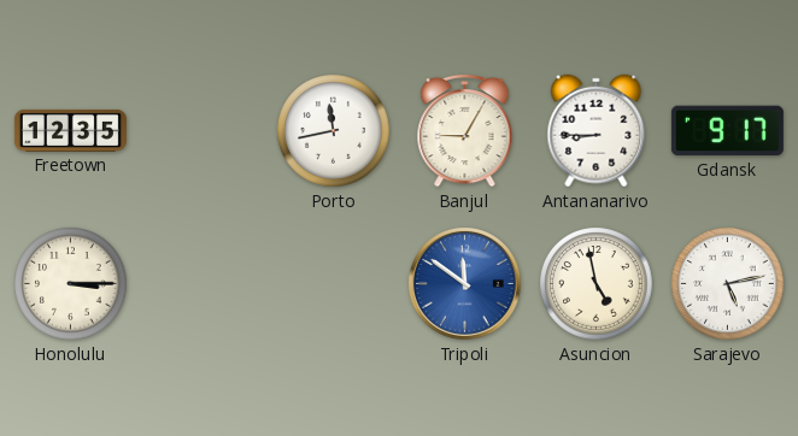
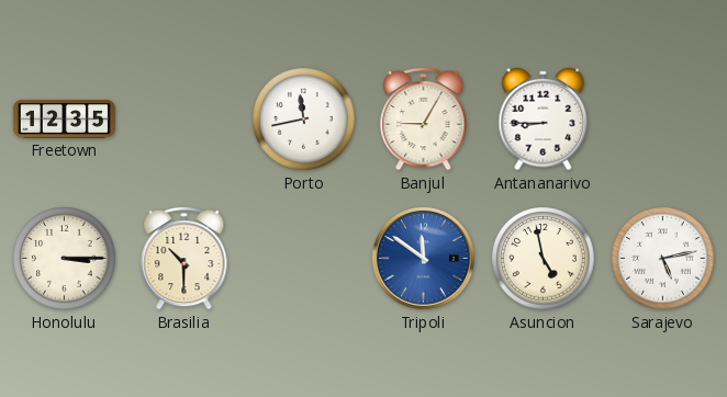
Gdansk: 9:17 -> none
Brasilia: none -> 10:30
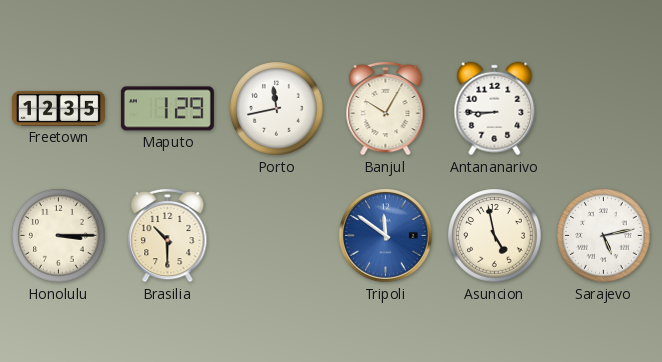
Maputo: none -> 1:29
Banjul: 9:05 -> 10:05
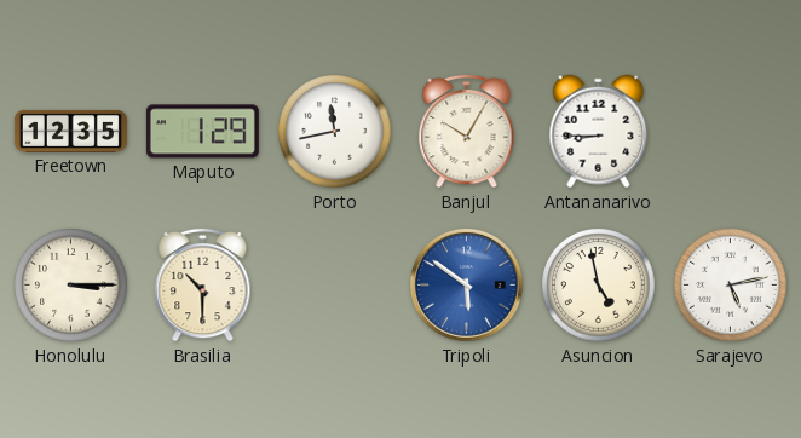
Tripoli: 11:51 -> 5:51
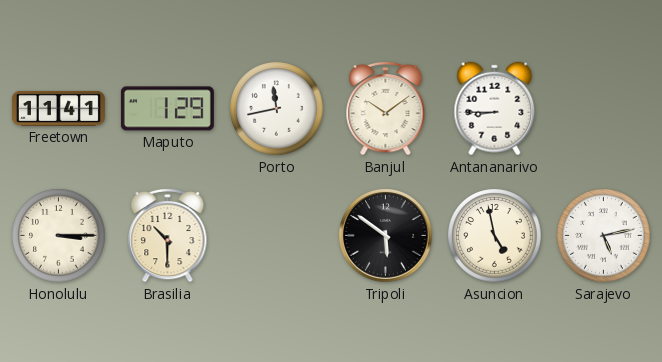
Freetown: 12:35 -> 11:41
Banjul: 10:05 -> 10:09
Tripoli dial: blue -> black
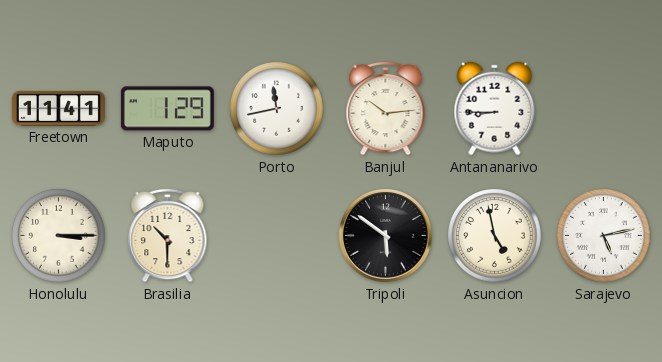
Banjul: 10:09 -> 10:14
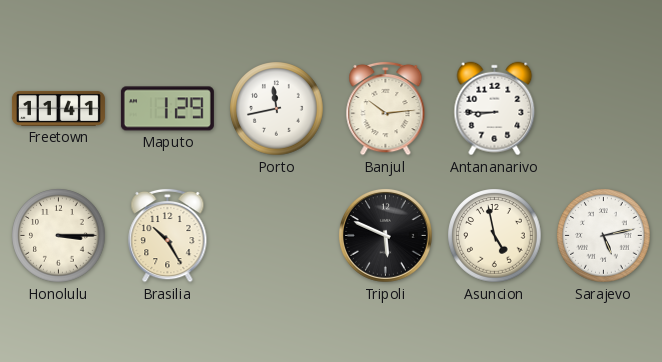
Brasilia: 10:30 -> 10:25
Tripoli: 5:51 -> 5:49
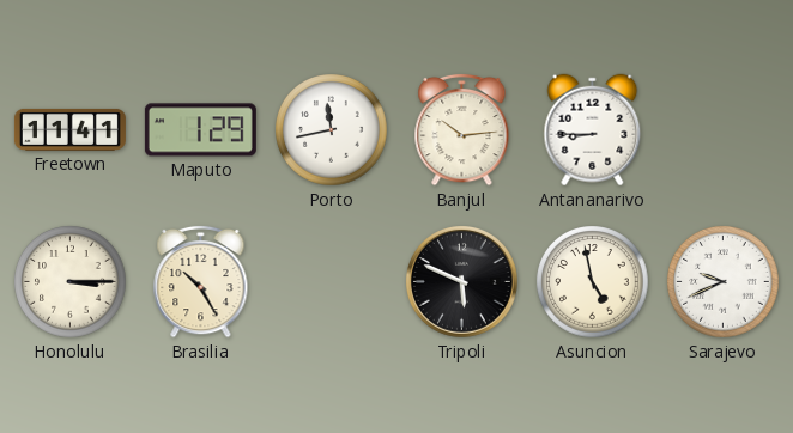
Sarajevo: 5:13 -> 9:41
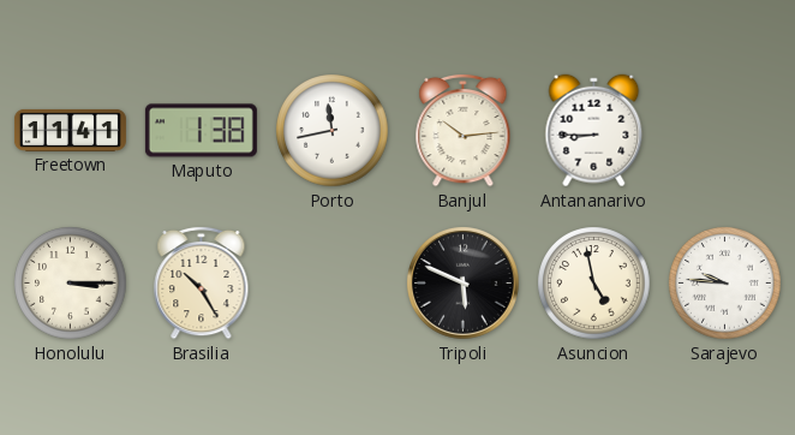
Maputo: 1:29 -> 1:38
Sarajevo: 9:41 -> 9:46
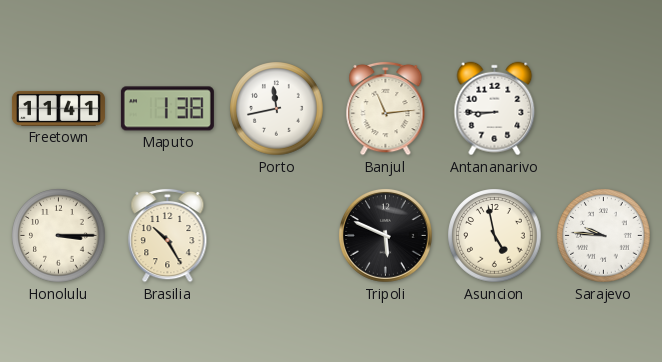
Banjul: 10:14 -> 11:14
